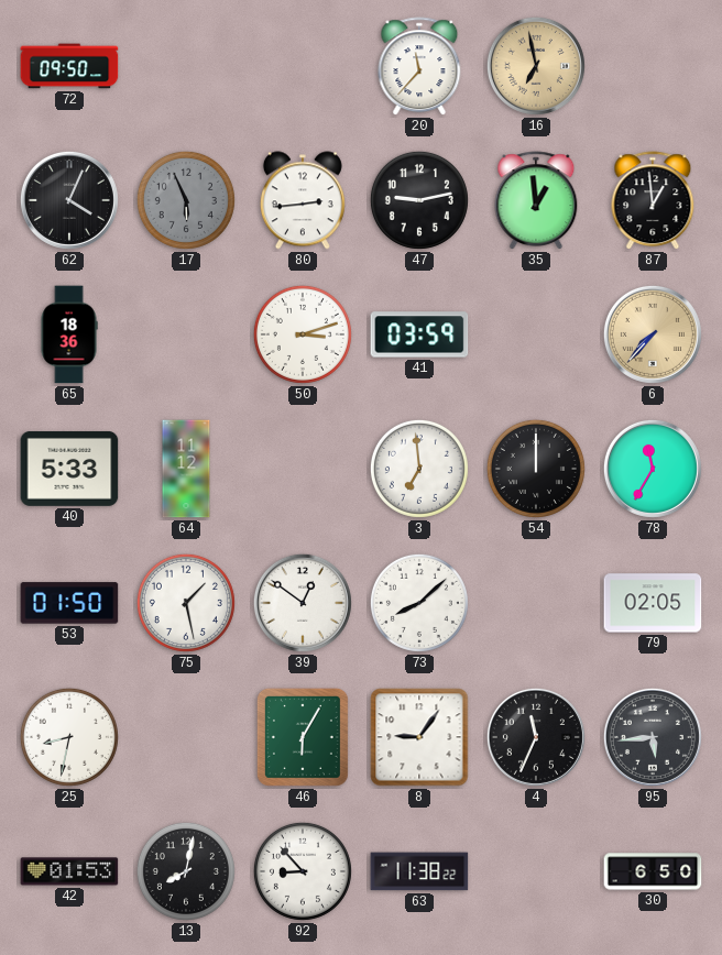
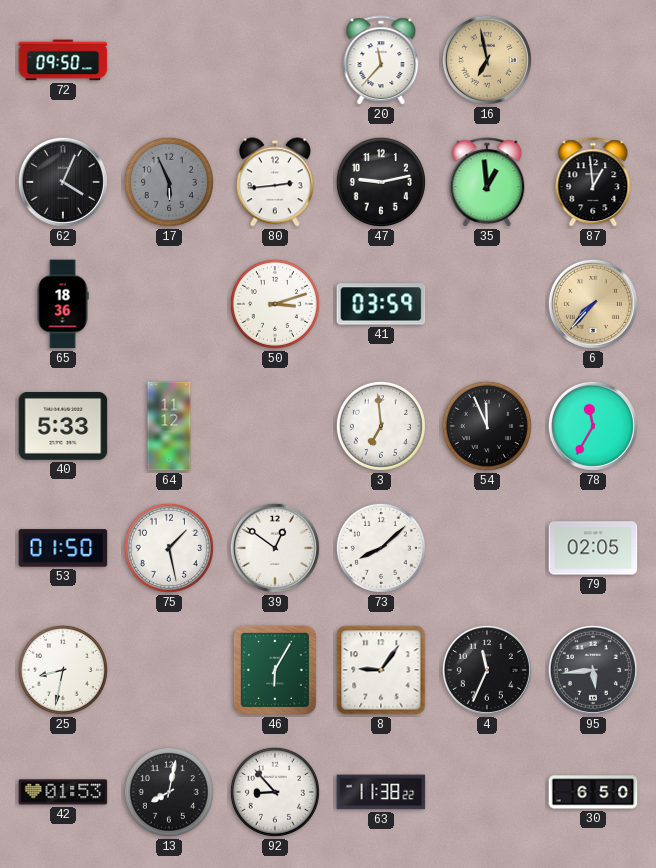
54: 12:00 -> 11:56
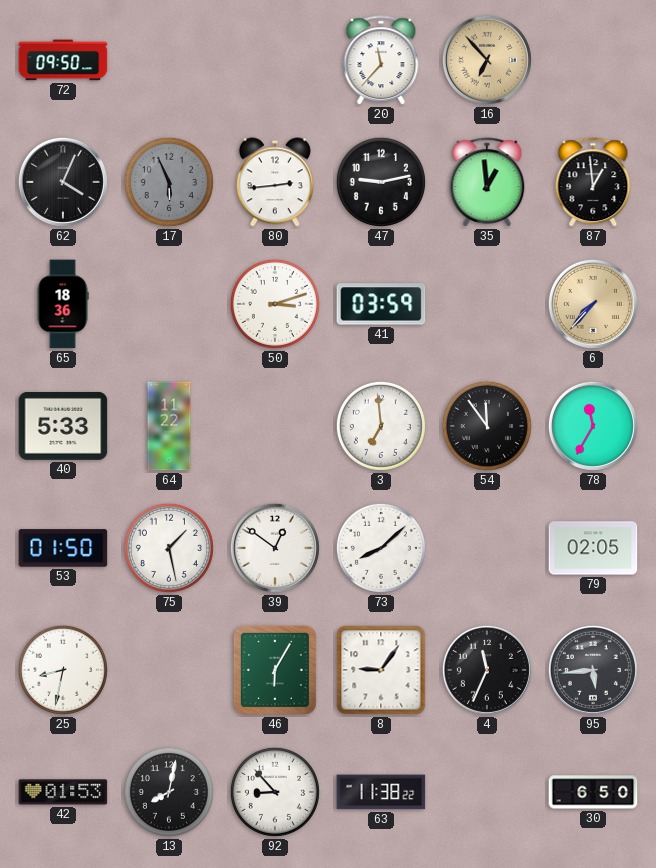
16: 6:58 -> 6:53
64: 11:12 -> 11:22
54: 11:56 -> 11:54
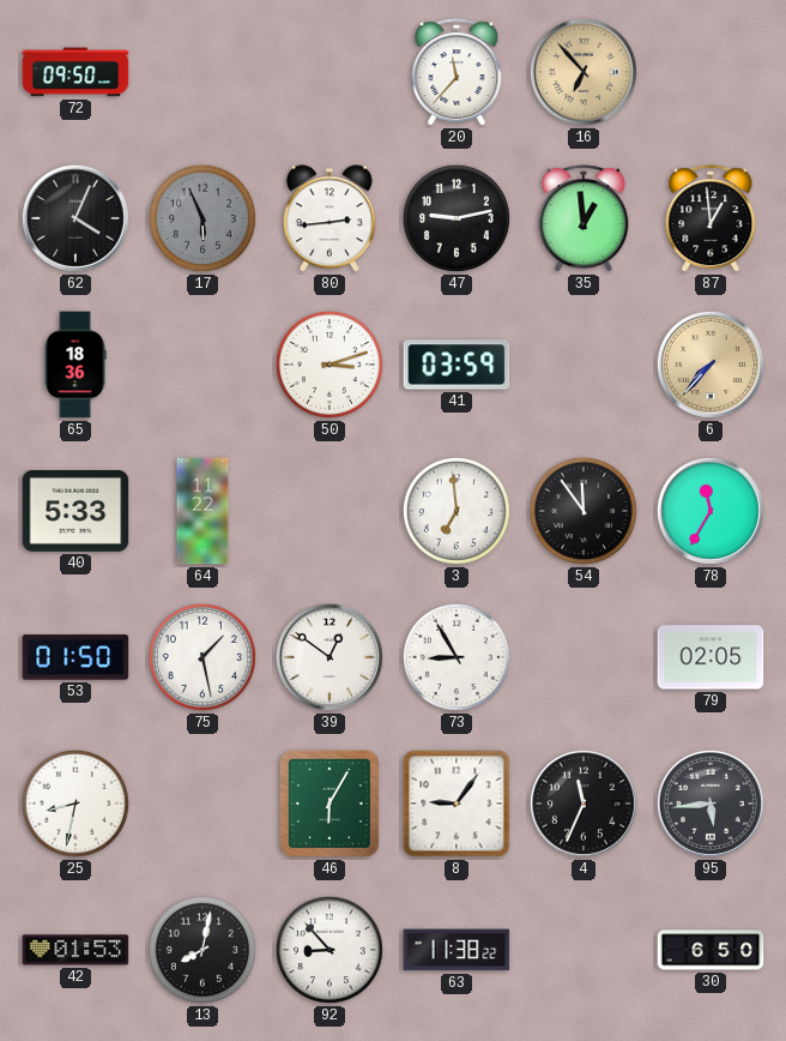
73: 8:08 -> 8:55
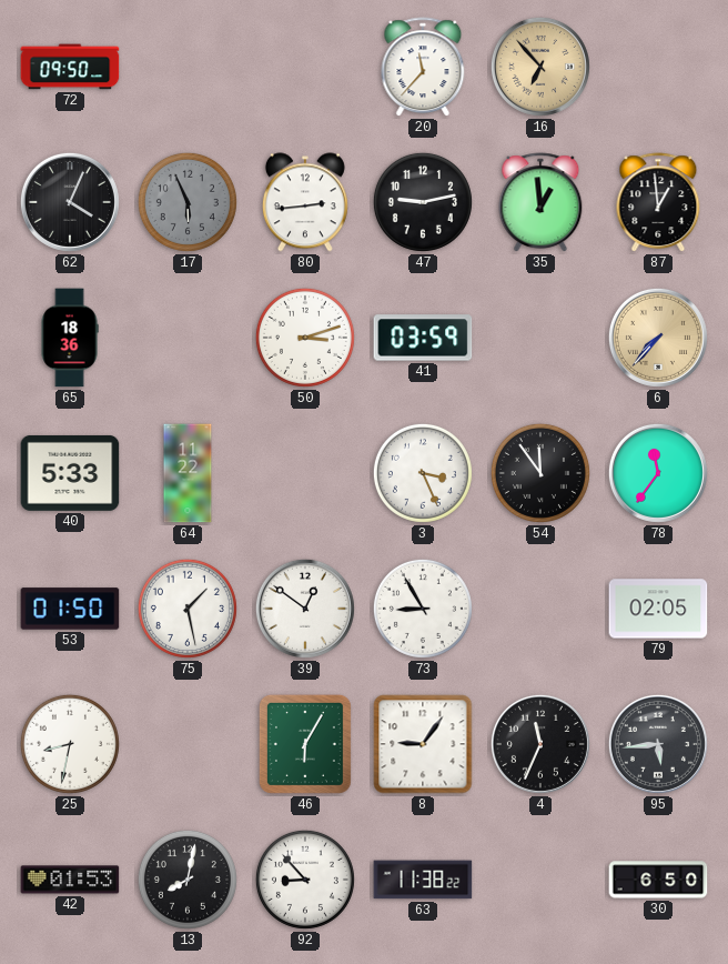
3: 6:59 -> 3:26
78: 11:35 -> 11:36
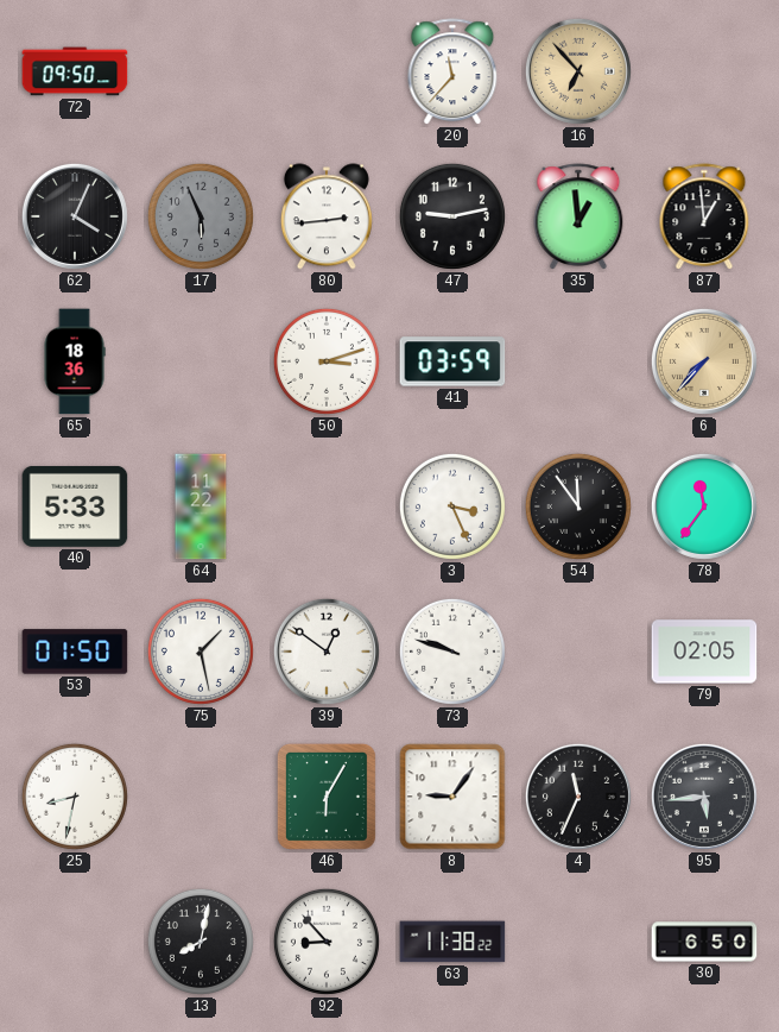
73: 8:55 -> 9:48
42: 01:53 -> none
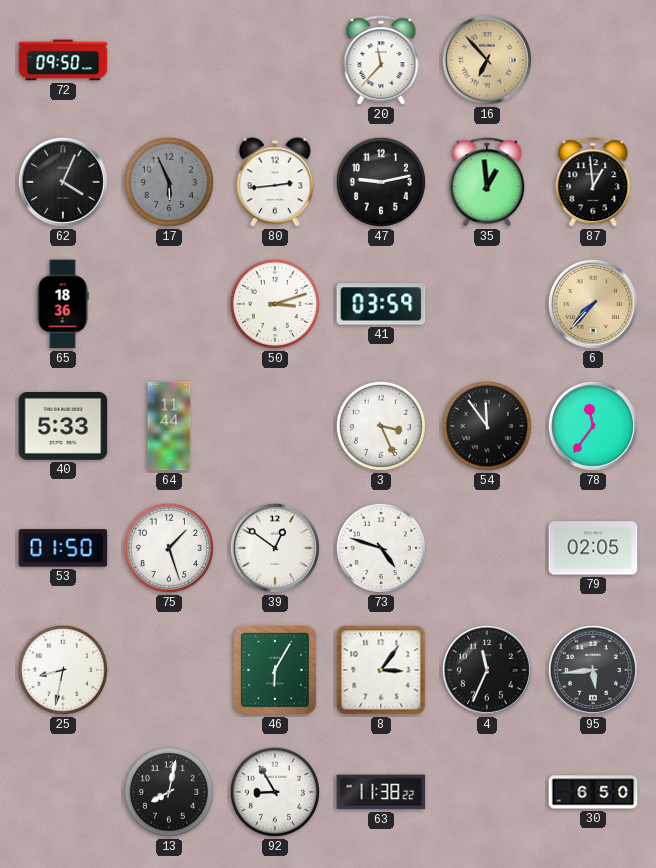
64: 11:22 -> 11:44
75: 1:28 -> 1:27
73: 9:48 -> 4:48
8: 9:06 -> 3:06
92: 8:53 -> 8:55
